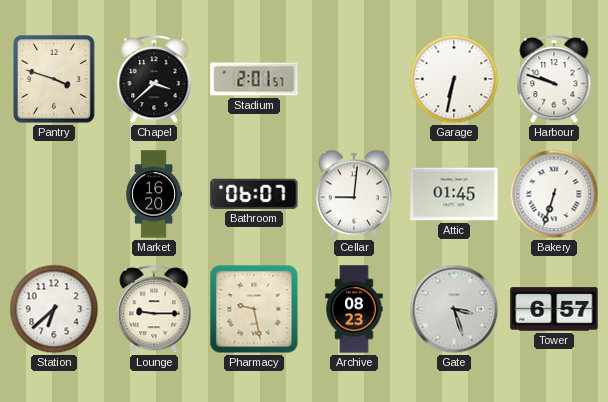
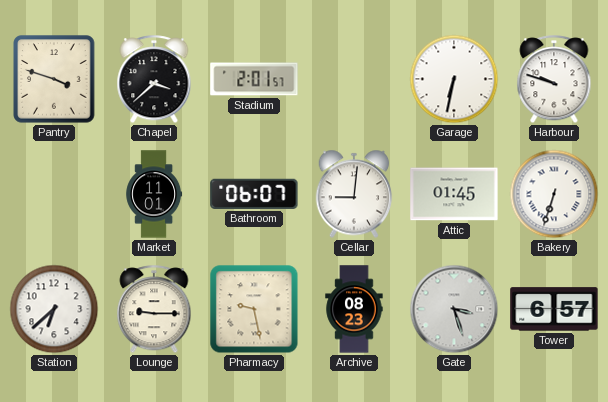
Market: 16:20 -> 11:01
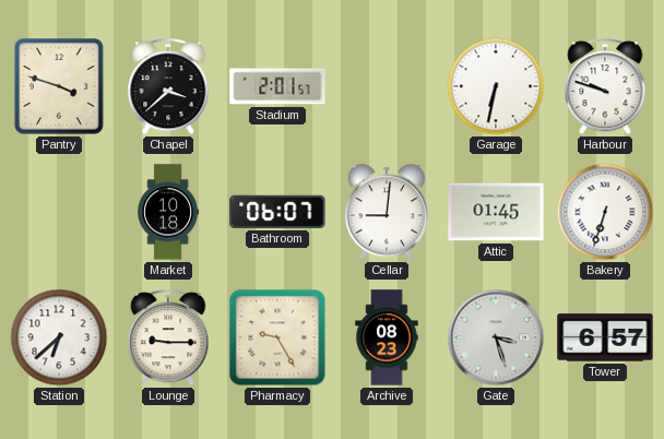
Market: 11:01 -> 10:18
Pharmacy: 9:28 -> 9:25
